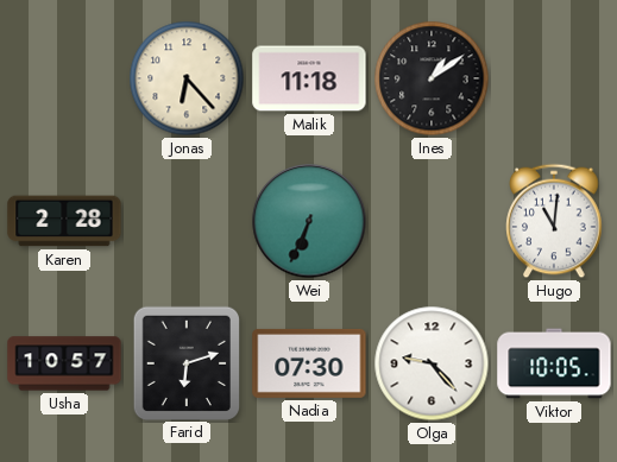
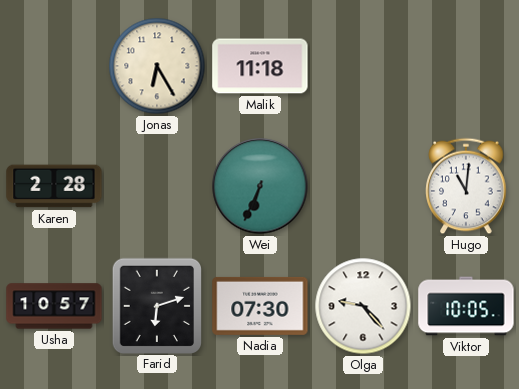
Jonas: 6:23 -> 6:25
Ines: 1:09 -> none
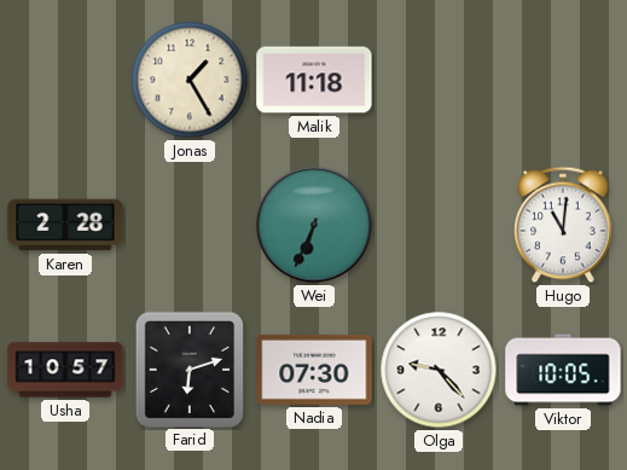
Jonas: 6:25 -> 1:25
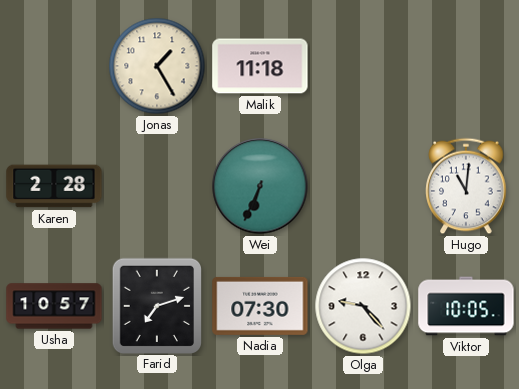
Farid: 6:12 -> 7:12
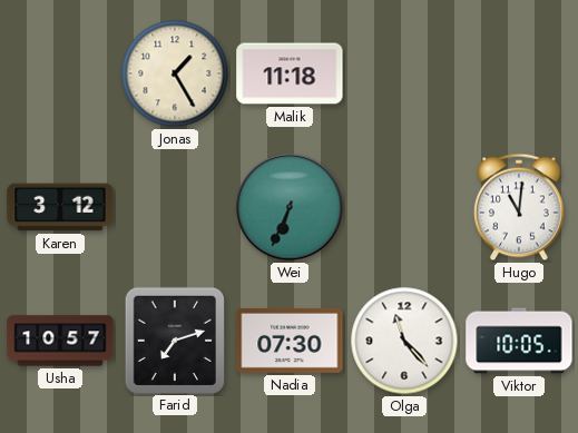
Karen: 2:28 -> 3:12
Olga: 9:23 -> 11:23
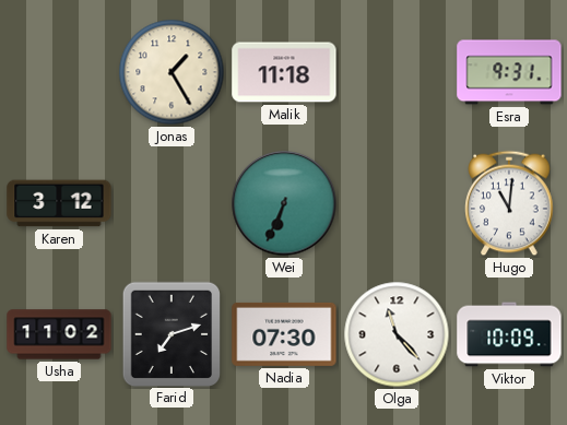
Esra: none -> 9:31
Usha: 10:57 -> 11:02
Viktor: 10:05 -> 10:09
